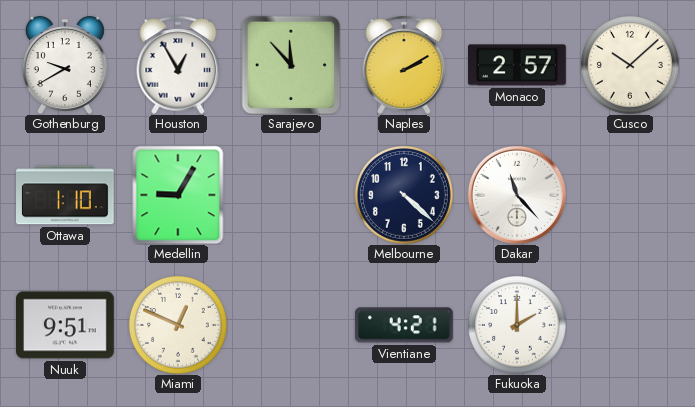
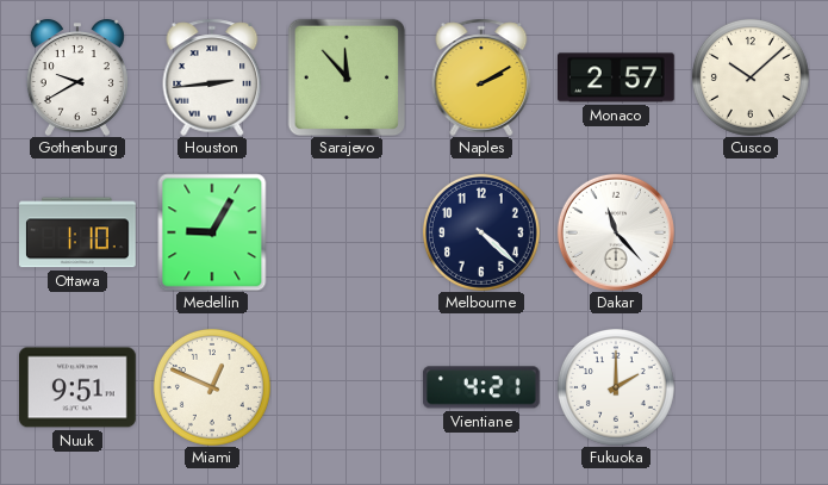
Houston: 12:55 -> 2:44
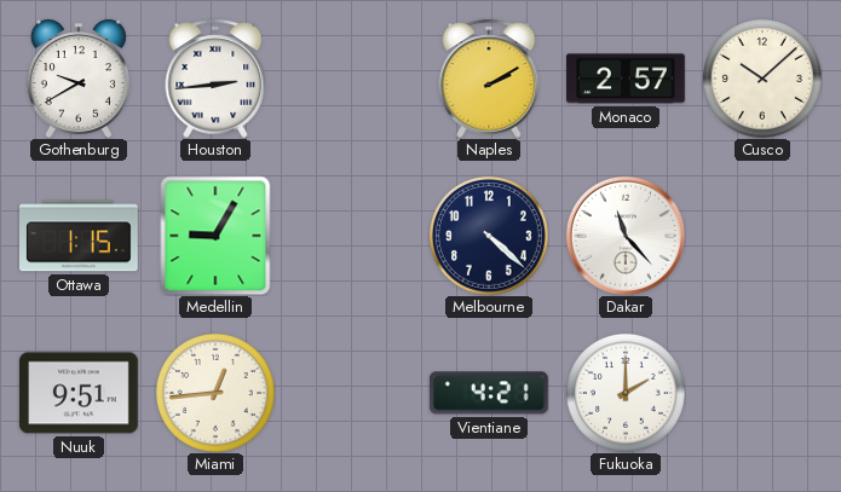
Sarajevo: 11:53 -> none
Ottawa: 1:10 -> 1:15
Miami: 12:49 -> 12:44
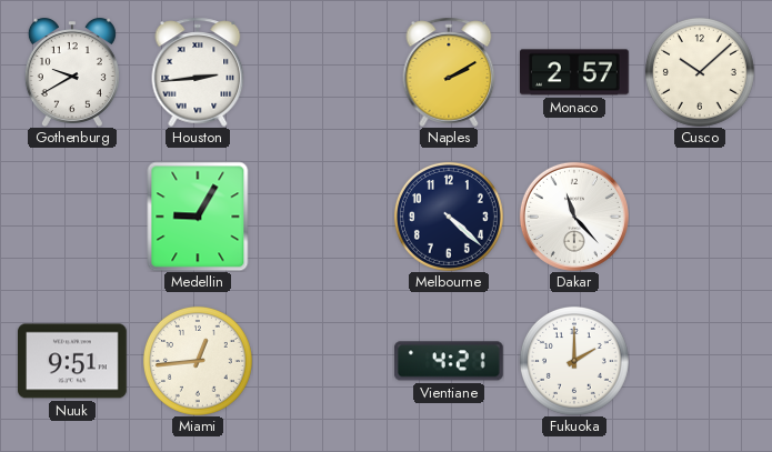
Ottawa: 1:15 -> none
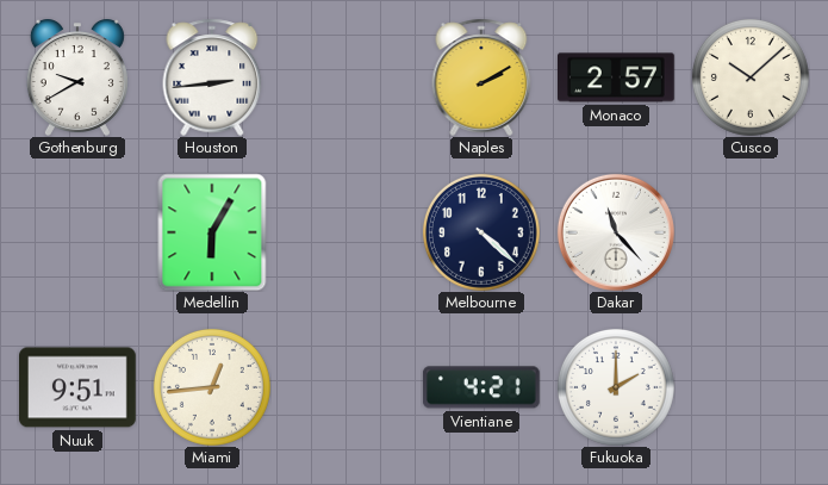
Medellin: 9:05 -> 6:05
